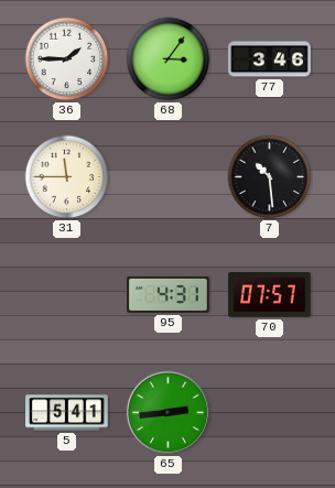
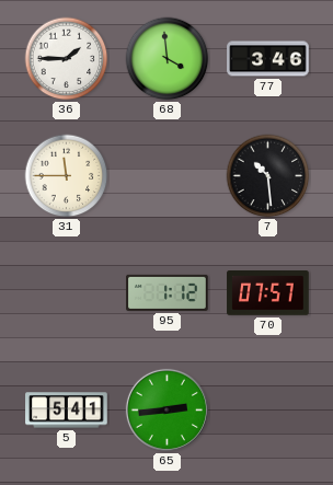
68: 3:06 -> 3:59
95: 4:31 -> 1:12
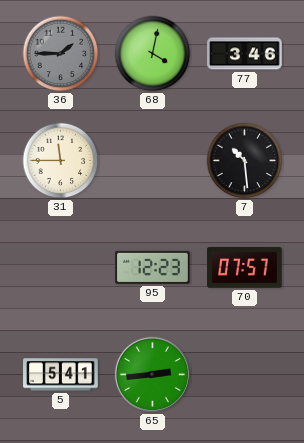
36 dial: white -> grey
68: 3:59 -> 4:02
95: 1:12 -> 12:23
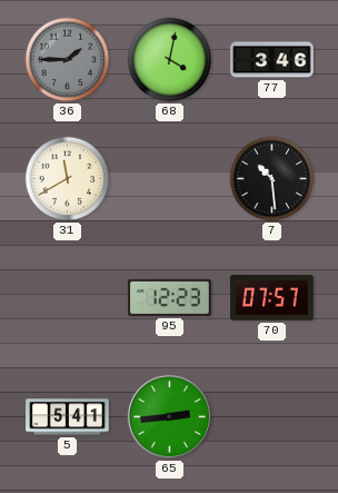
31: 11:45 -> 11:40
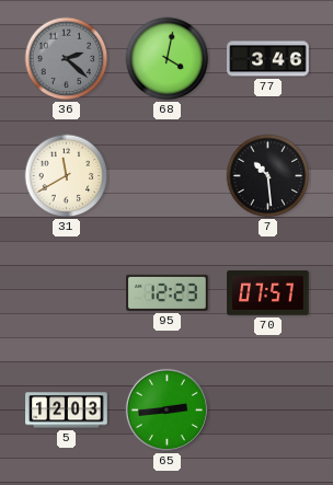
36: 1:45 -> 2:22
5: 5:41 -> 12:03
